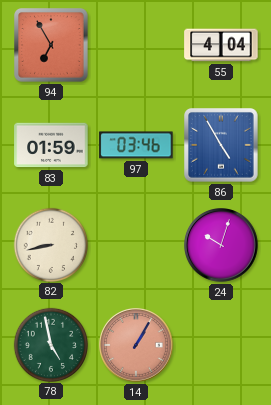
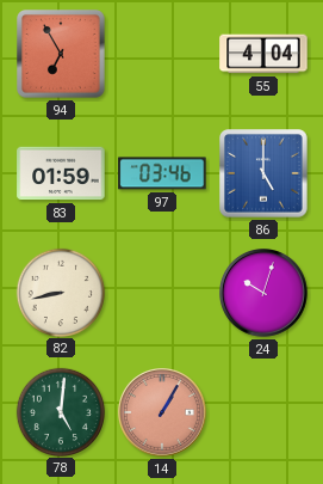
86: 4:55 -> 5:00
78: 4:58 -> 5:01
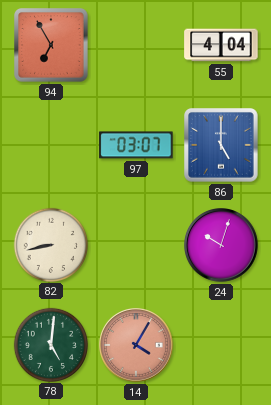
83: 01:59 -> none
97: 03:46 -> 03:07
14: 1:05 -> 4:05
